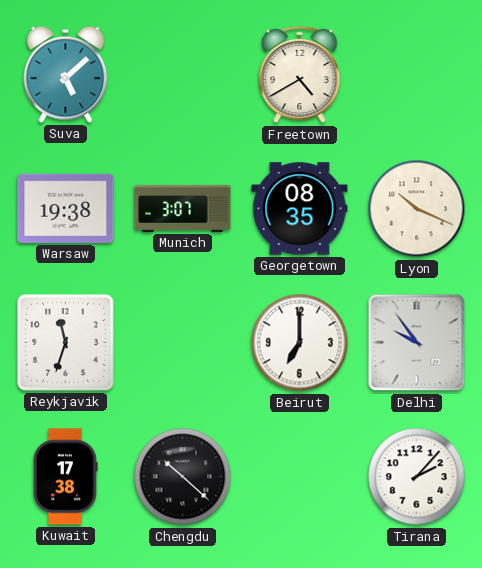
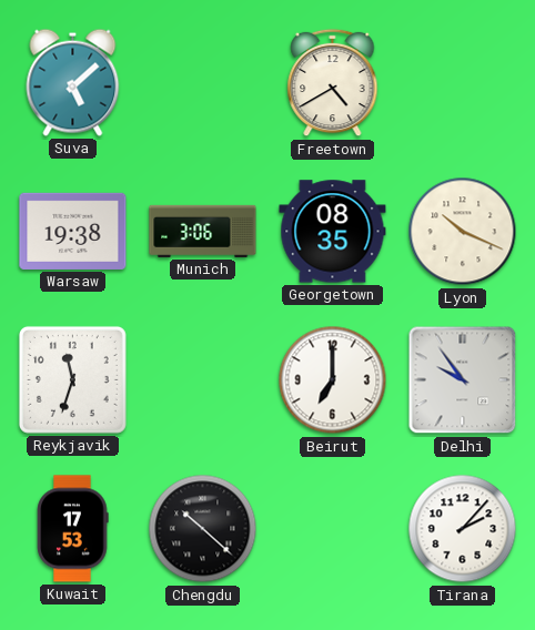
Munich: 3:07 -> 3:06
Kuwait: 17:38 -> 17:53
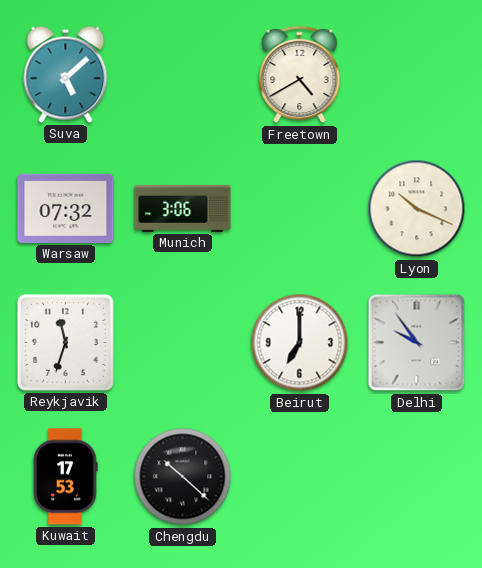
Warsaw: 19:38 -> 07:32
Georgetown: 08:35 -> none
Tirana: 2:07 -> none
